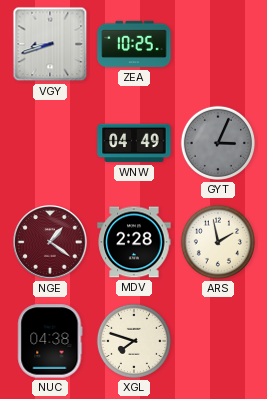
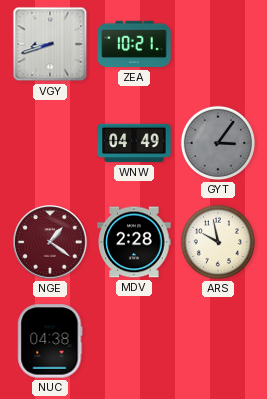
ZEA: 10:25 -> 10:21
GYT: 3:04 -> 3:06
ARS: 1:58 -> 9:58
XGL: 7:48 -> none
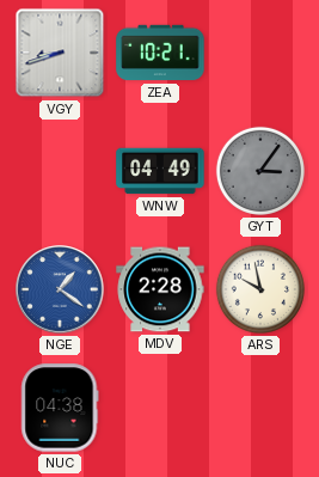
NGE dial: burgundy -> blue
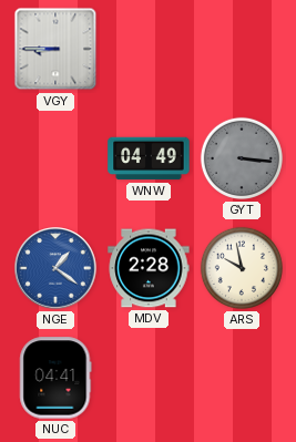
VGY: 8:42 -> 8:45
ZEA: 10:21 -> none
GYT: 3:06 -> 3:16
NUC: 04:38 -> 04:41
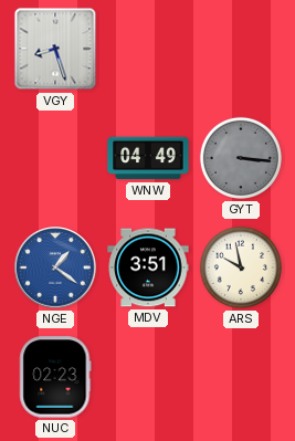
VGY: 8:45 -> 8:27
MDV: 2:28 -> 3:51
NUC: 04:41 -> 02:23
